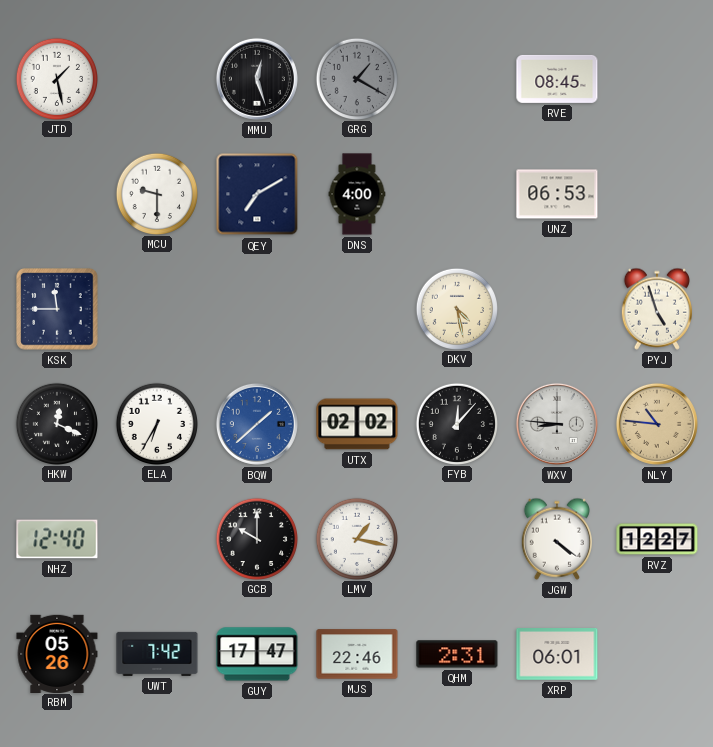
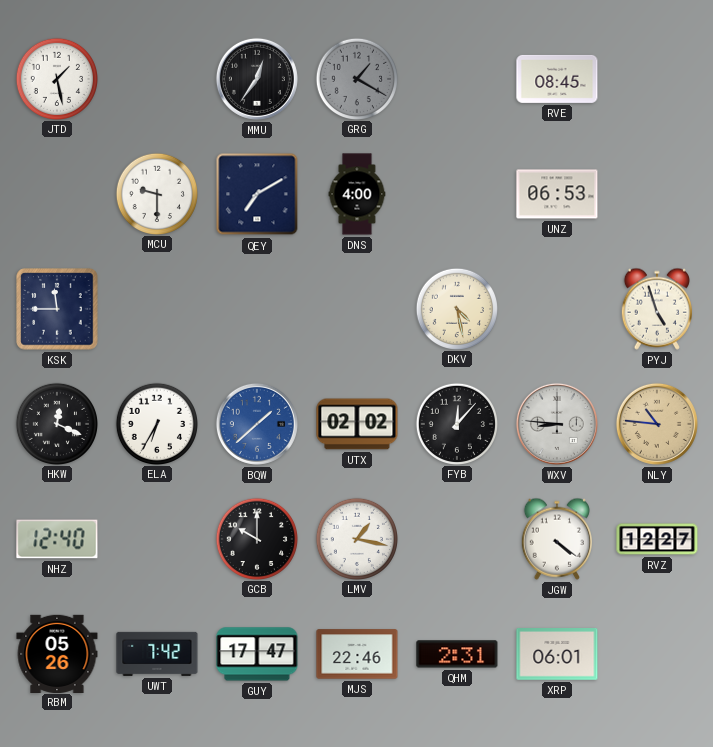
MMU: 12:27 -> 12:36
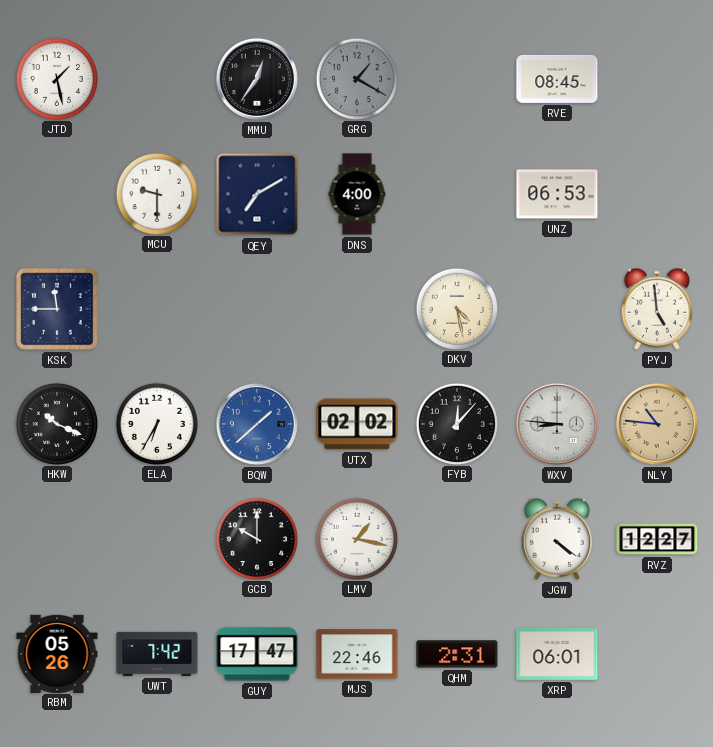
PYJ: 4:57 -> 4:59
HKW: 12:19 -> 10:19
NHZ: 12:40 -> none
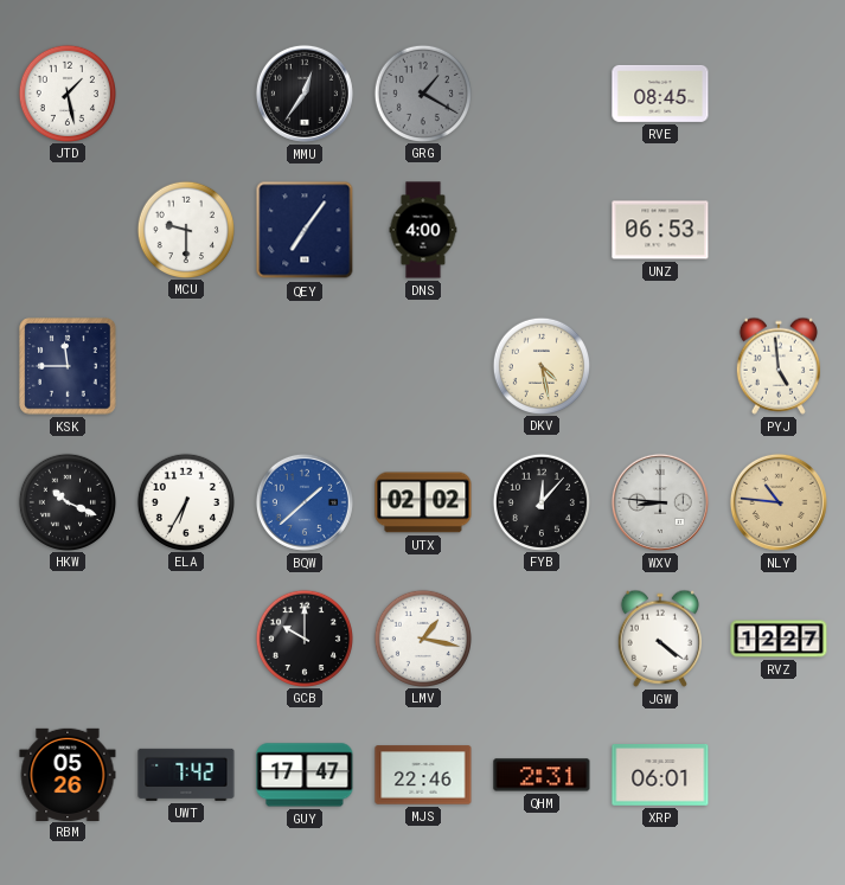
QEY: 7:10 -> 7:06
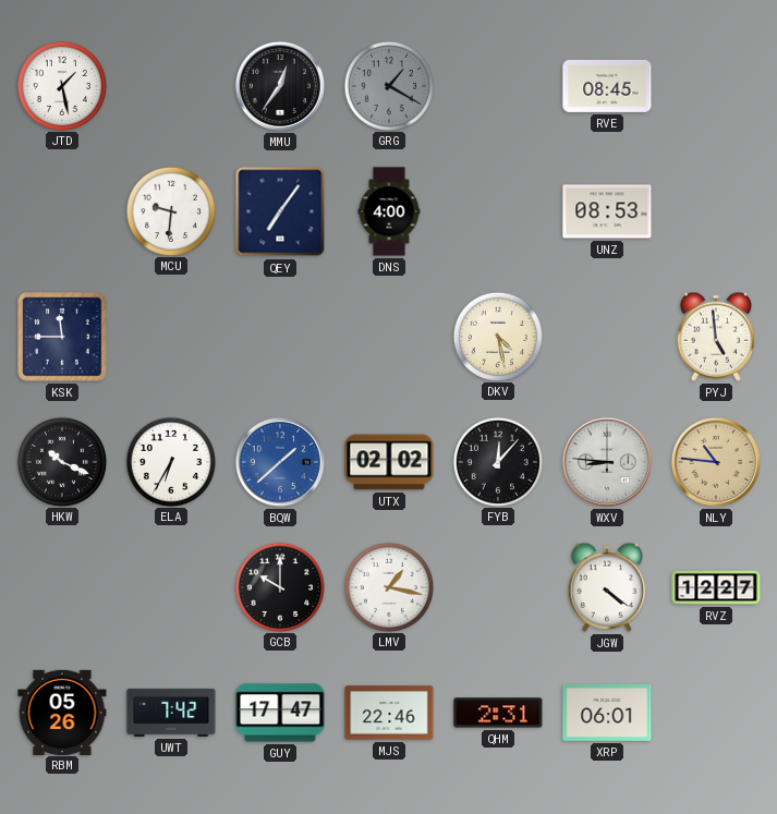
MCU: 9:30 -> 9:31
UNZ: 06:53 -> 08:53
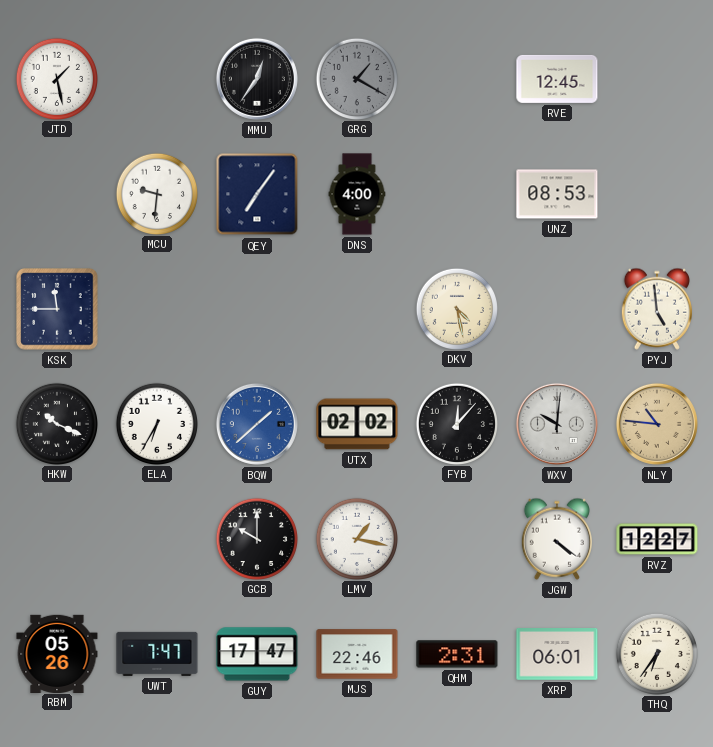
RVE: 08:45 -> 12:45
WXV: 8:46 -> 10:01
UWT: 7:42 -> 7:47
THQ: none -> 6:36
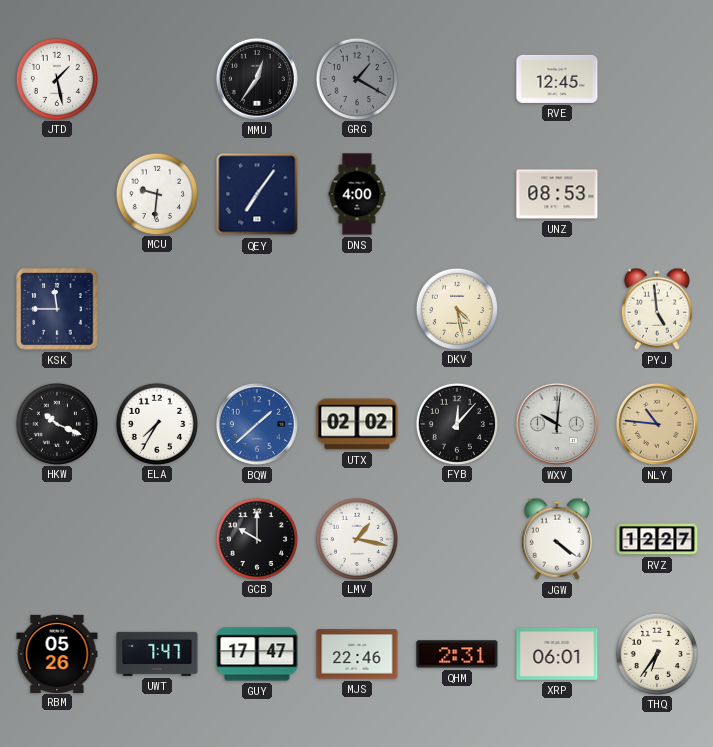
ELA: 6:35 -> 7:35
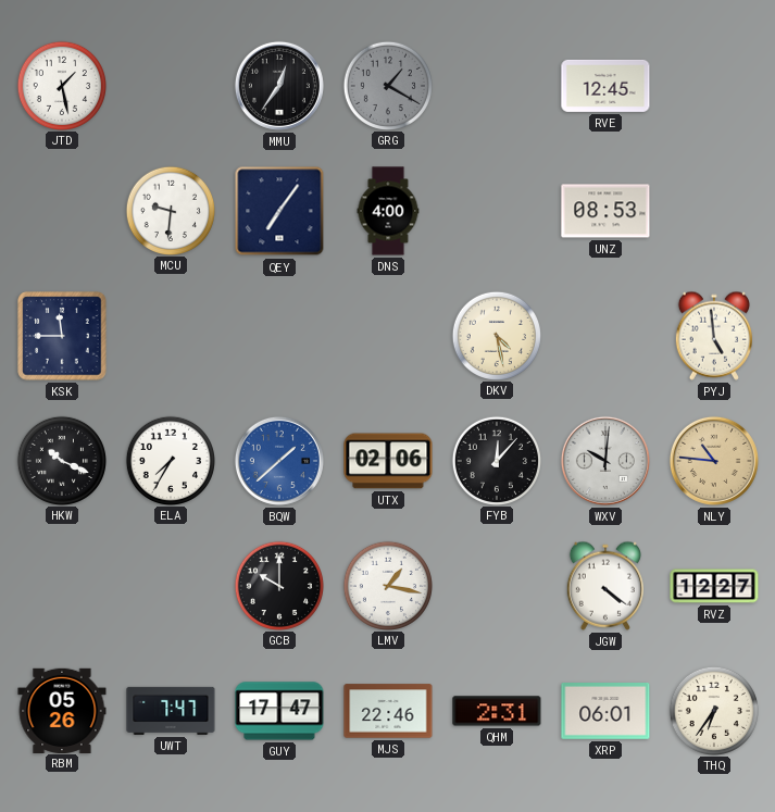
UTX: 02:02 -> 02:06
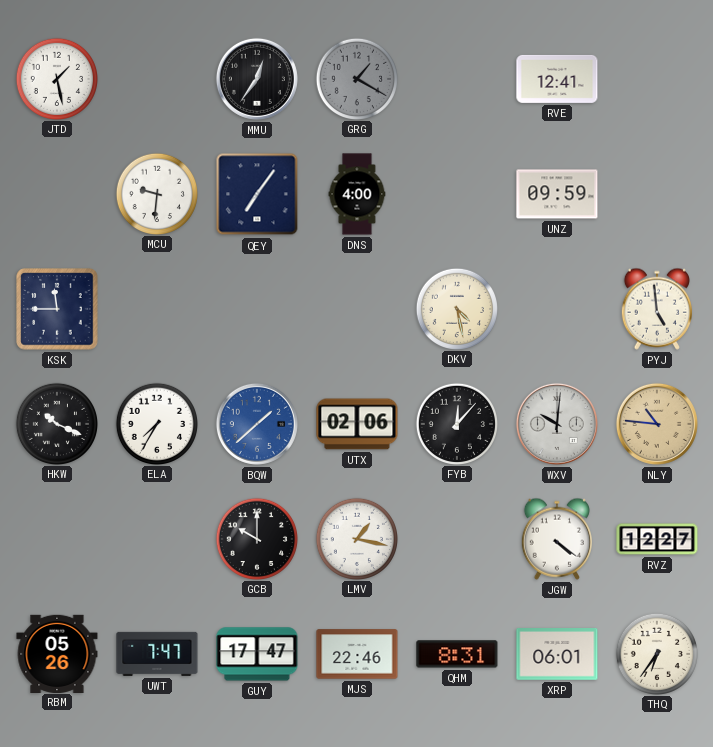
RVE: 12:45 -> 12:41
UNZ: 08:53 -> 09:59
QHM: 2:31 -> 8:31
